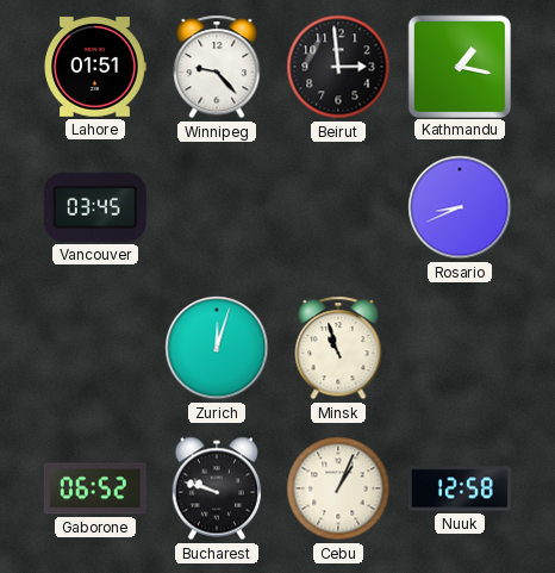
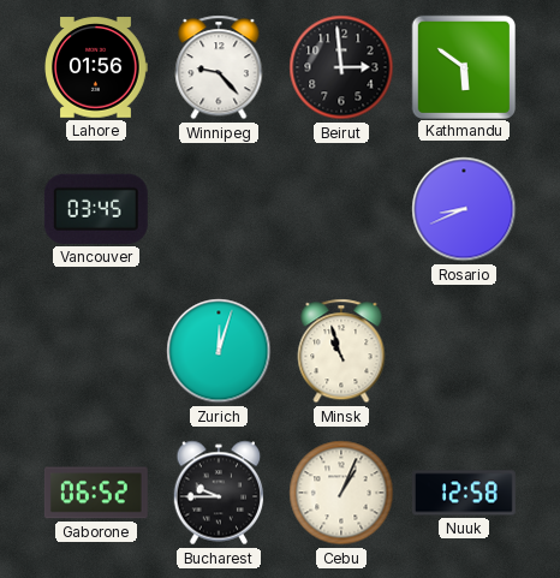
Lahore: 01:51 -> 01:56
Kathmandu: 1:17 -> 5:51
Bucharest: 9:48 -> 9:45
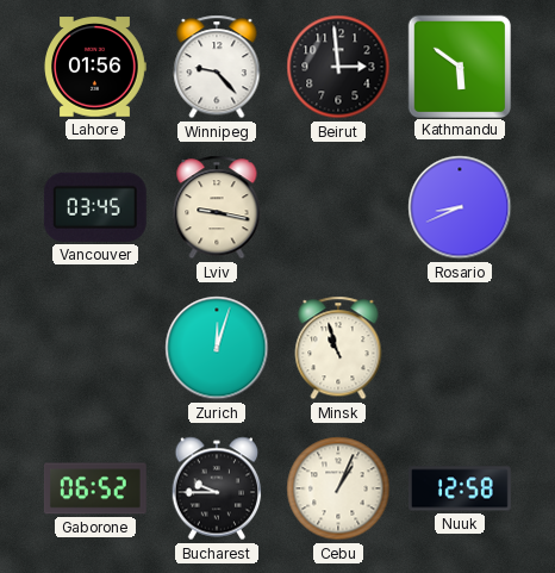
Lviv: none -> 9:17
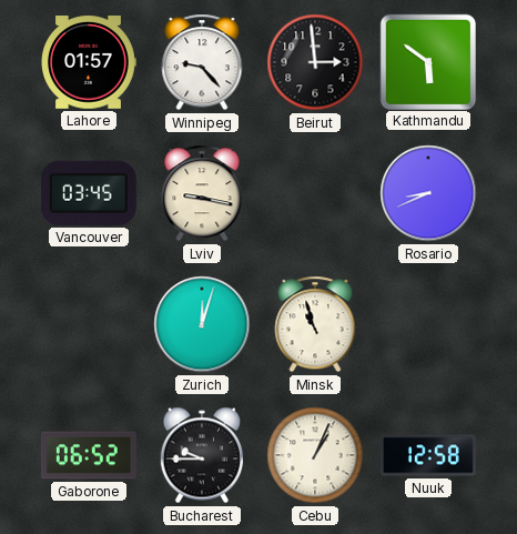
Lahore: 01:56 -> 01:57
